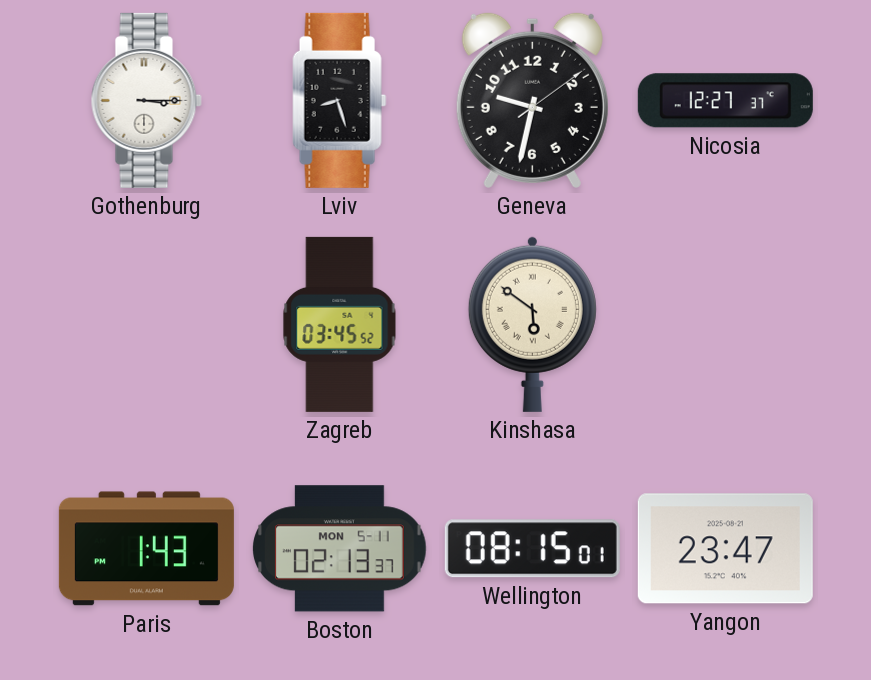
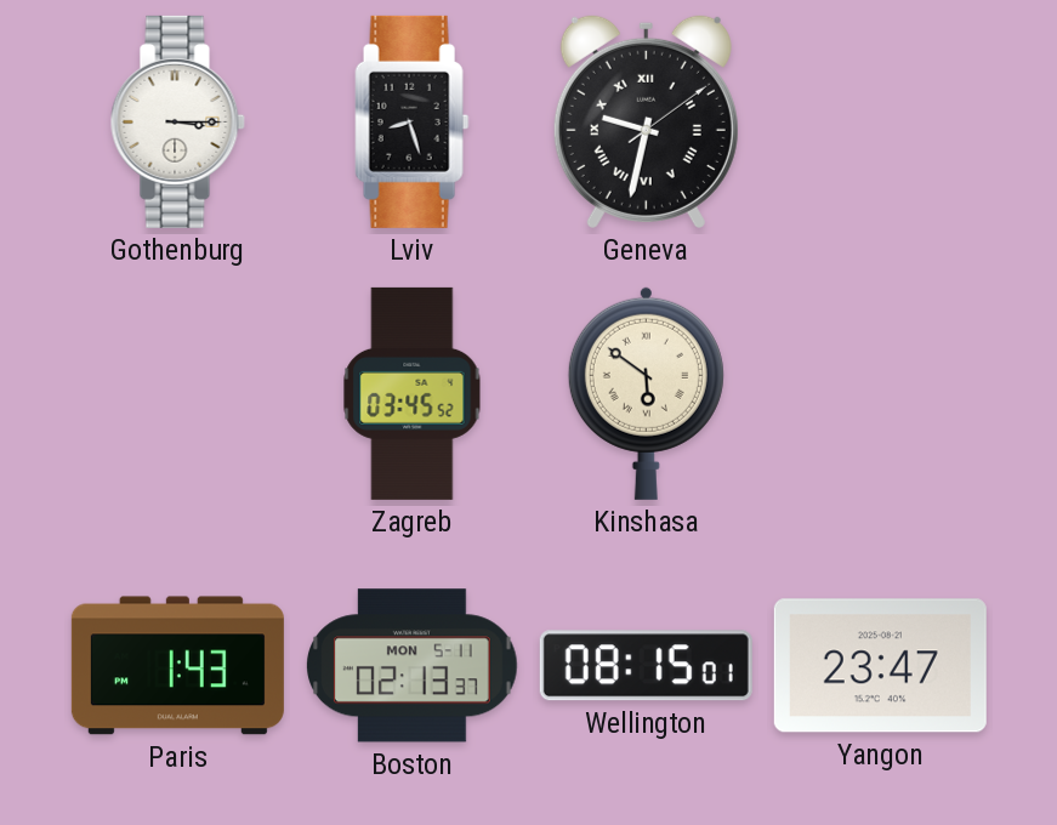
Geneva numerals: Arabic -> Roman
Nicosia: 12:27 -> none
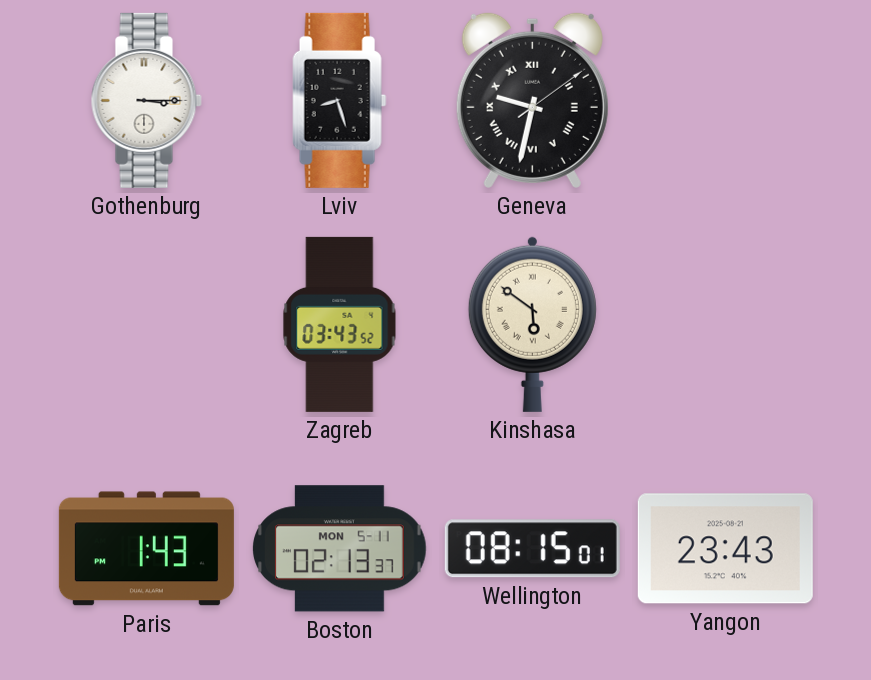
Zagreb: 03:45 -> 03:43
Yangon: 23:47 -> 23:43
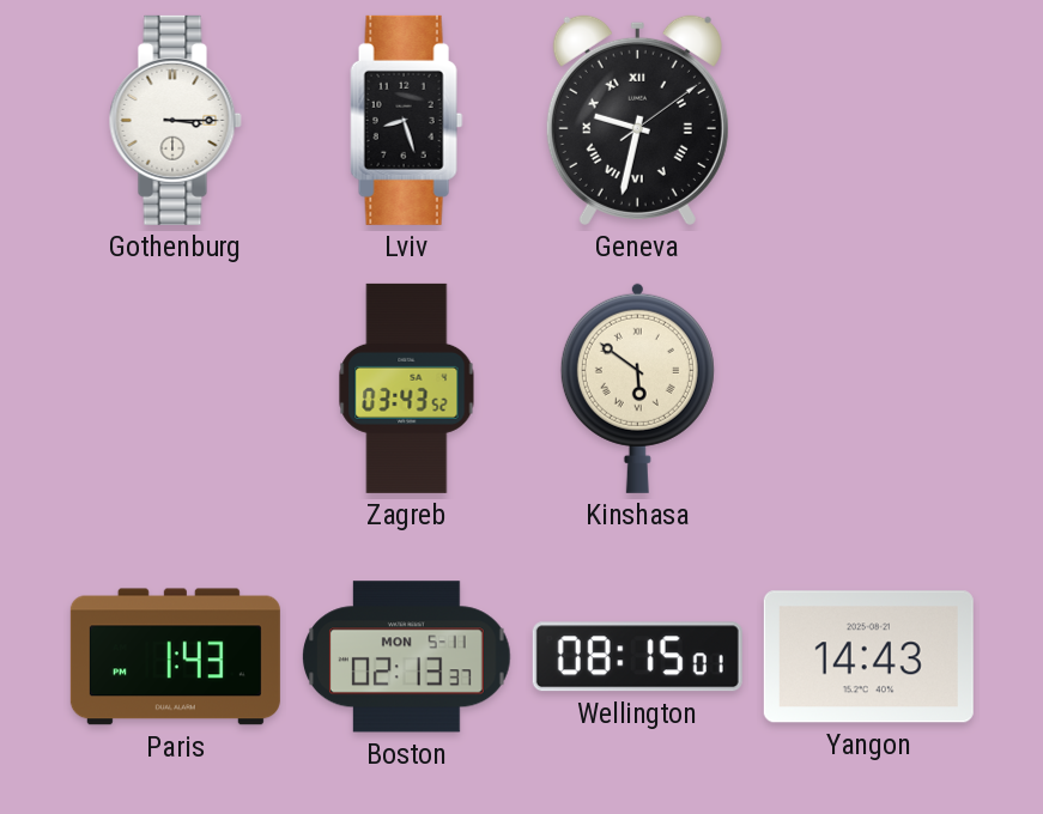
Yangon: 23:43 -> 14:43
